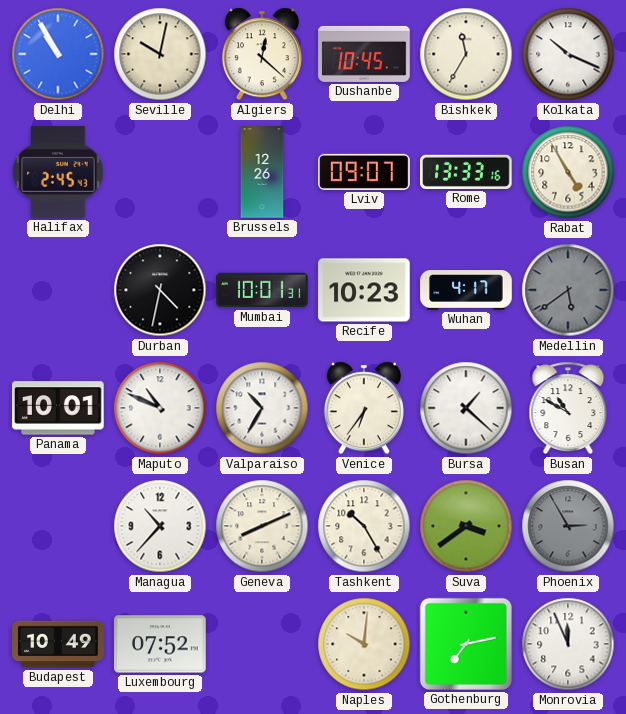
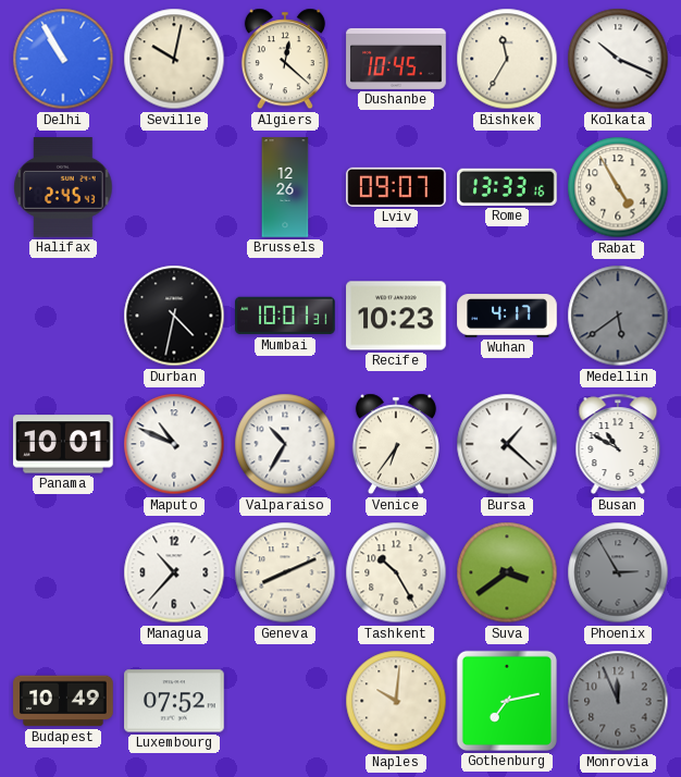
Monrovia dial: white -> grey
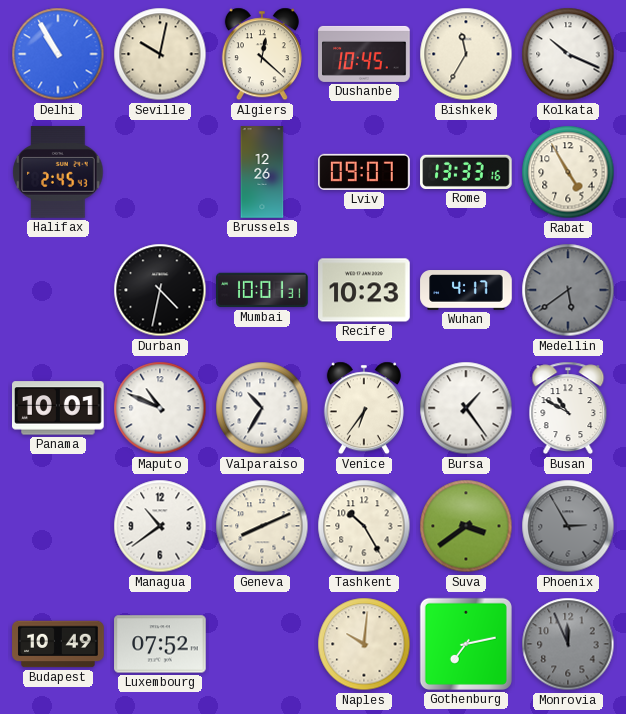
Bursa: 1:22 -> 1:24
Managua: 10:37 -> 10:39
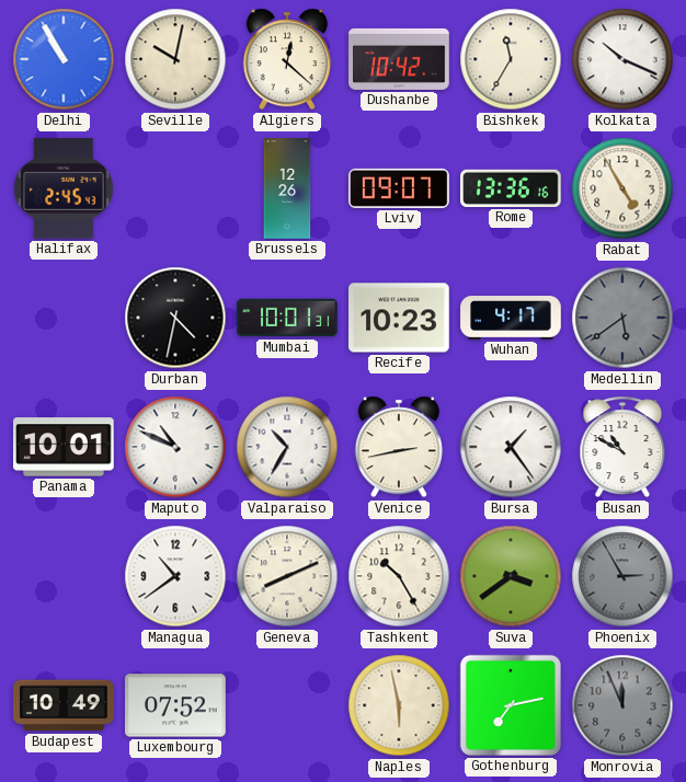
Dushanbe: 10:45 -> 10:42
Rome: 13:33 -> 13:36
Venice: 6:36 -> 2:43
Naples: 10:01 -> 5:58
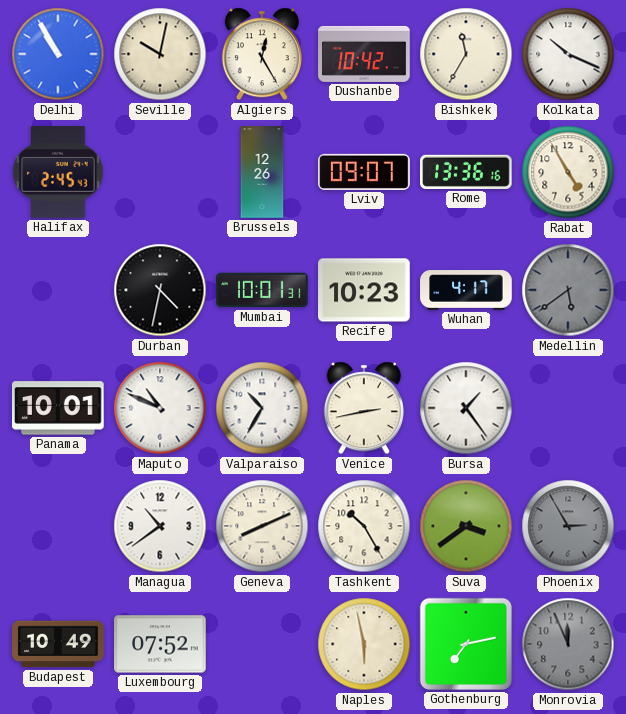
Algiers: 12:22 -> 12:25
Busan: 10:50 -> none
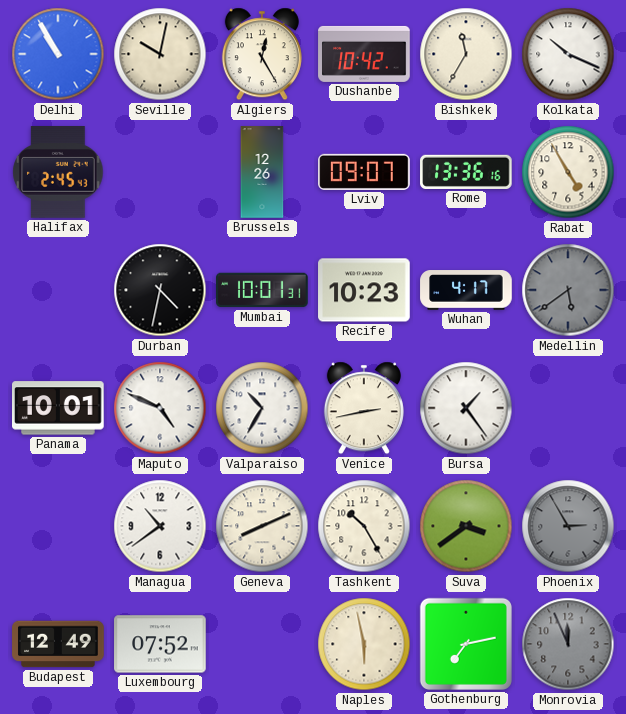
Maputo: 10:49 -> 4:49
Budapest: 10:49 -> 12:49
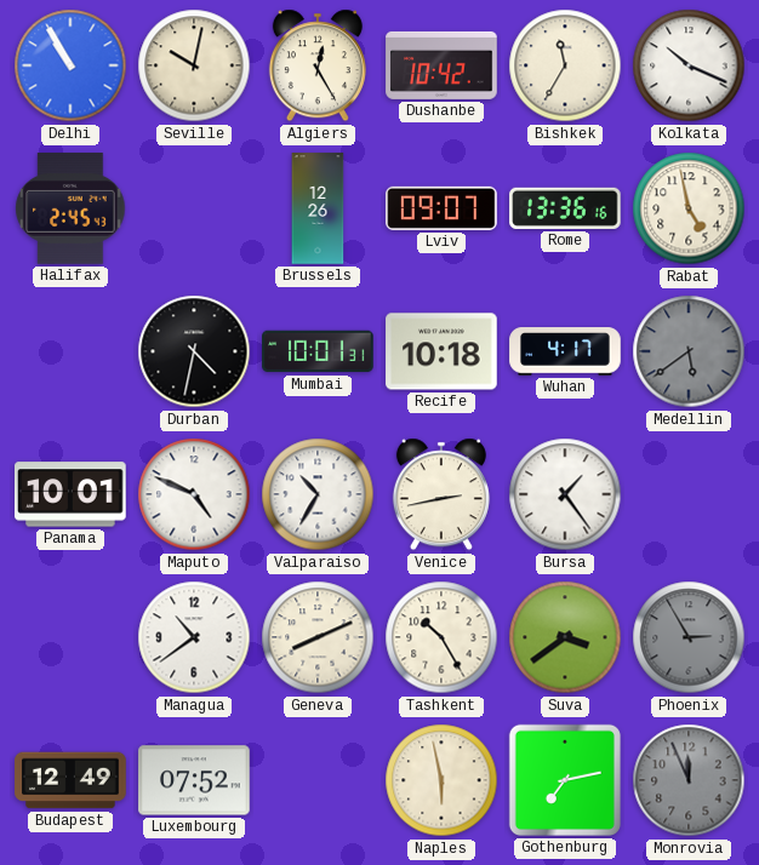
Rabat: 4:55 -> 4:58
Recife: 10:23 -> 10:18
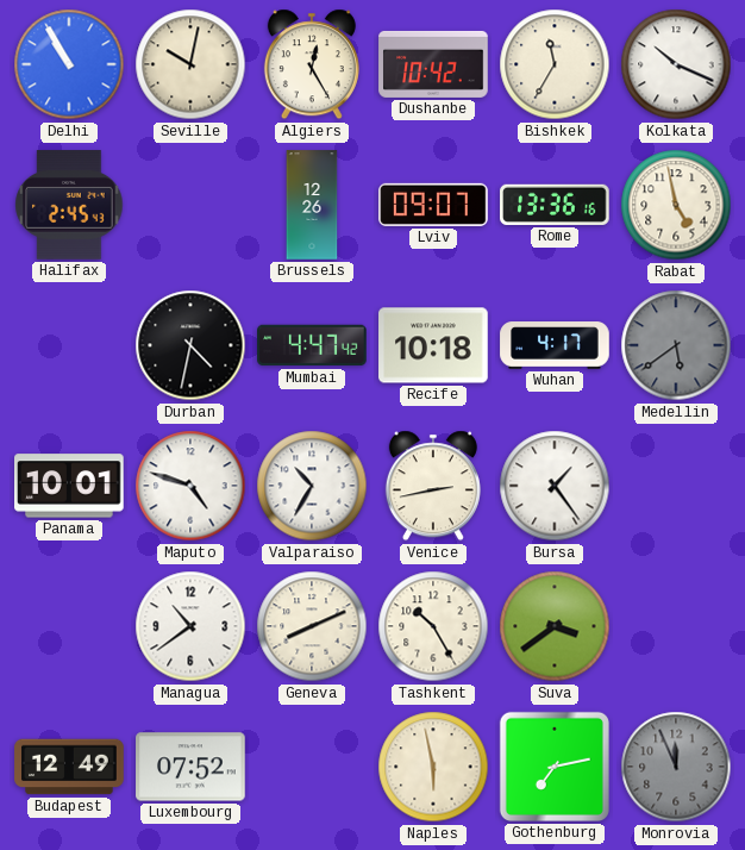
Mumbai: 10:01 -> 4:47
Maputo: 4:49 -> 4:48
Phoenix: 2:55 -> none
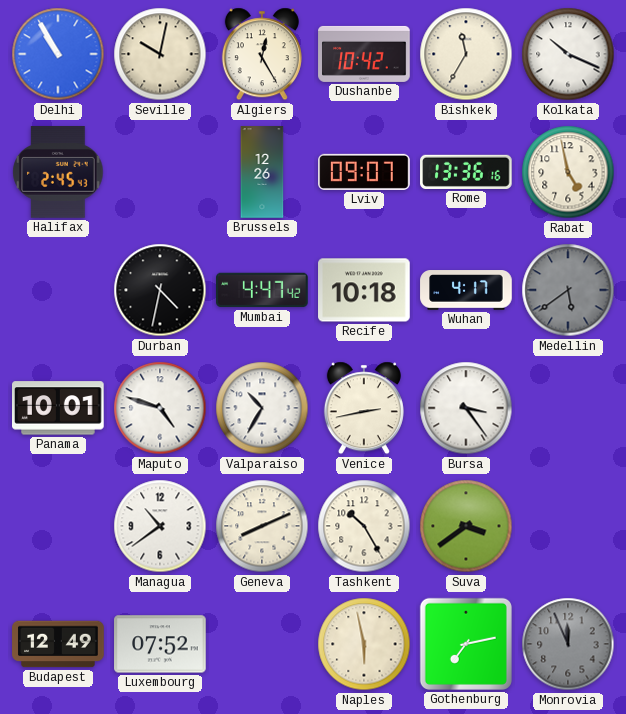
Bursa: 1:24 -> 3:24
